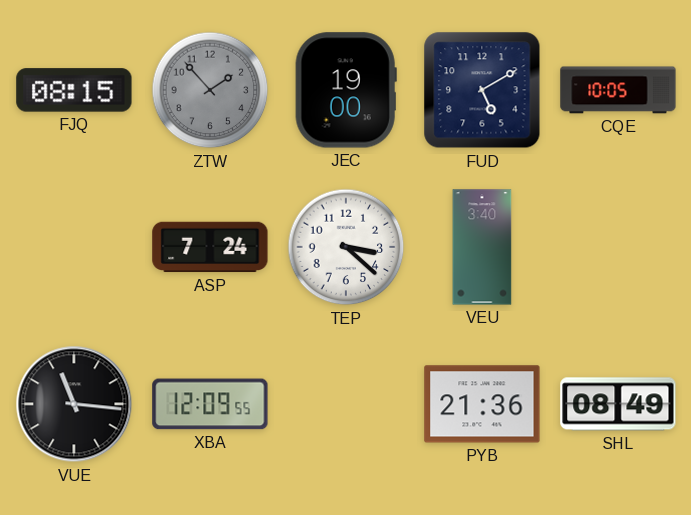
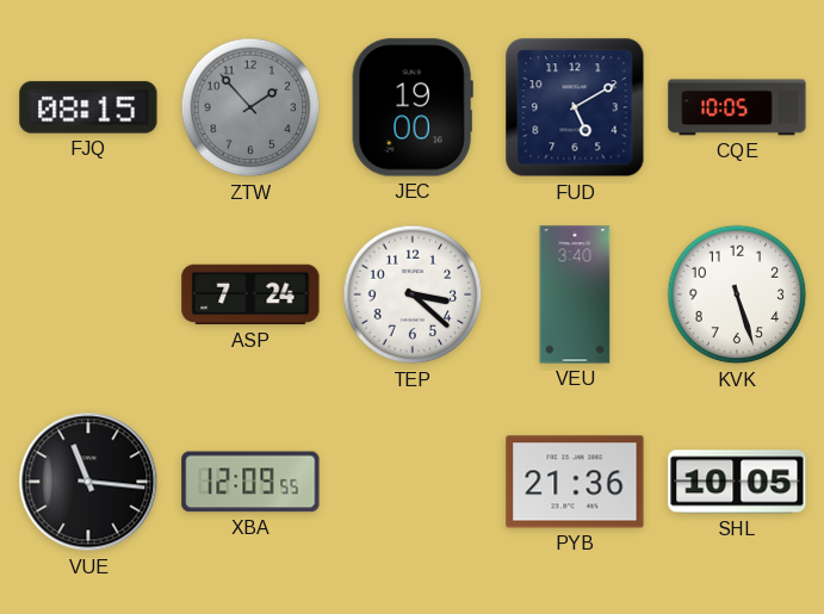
KVK: none -> 5:27
SHL: 08:49 -> 10:05
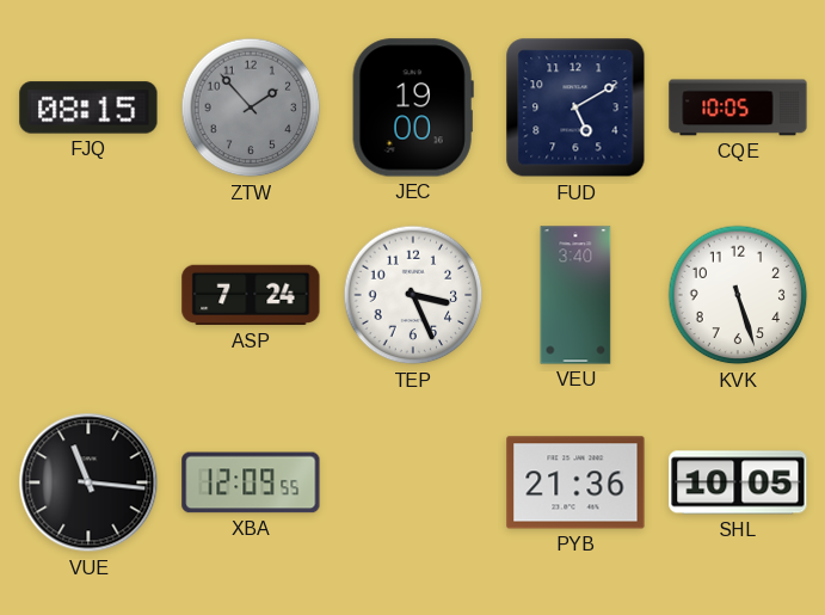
TEP: 3:22 -> 3:26
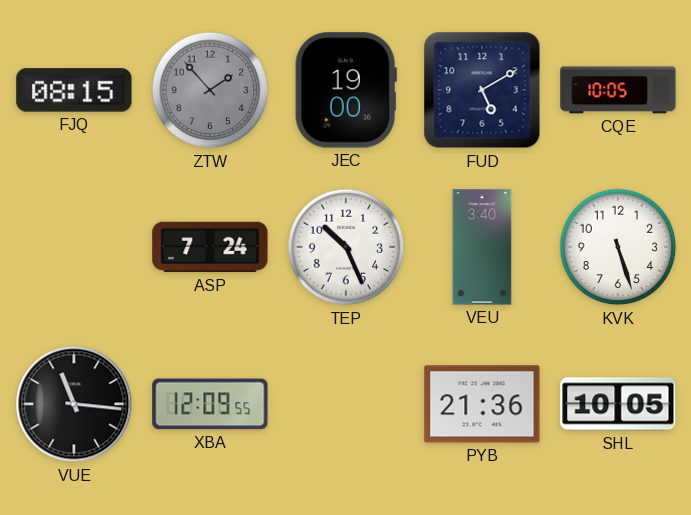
TEP: 3:26 -> 10:26
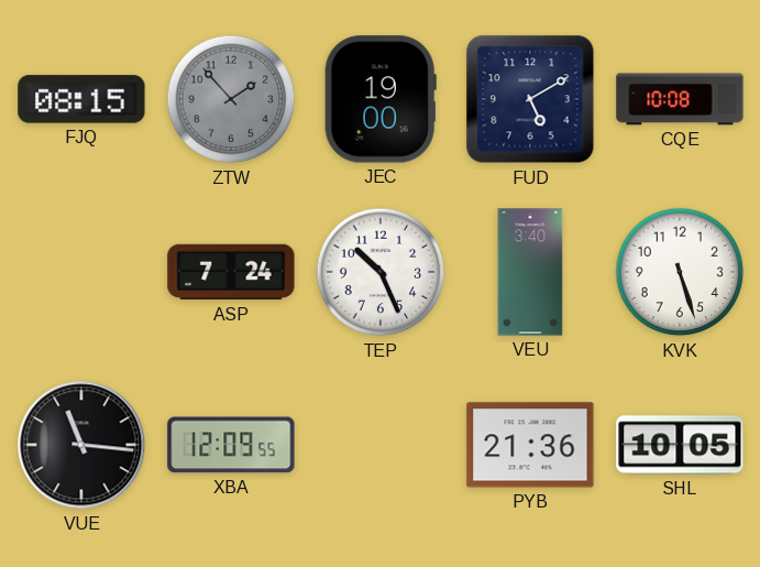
CQE: 10:05 -> 10:08
